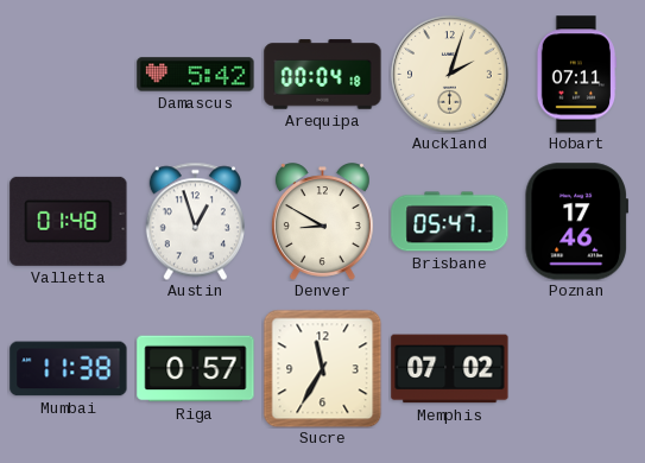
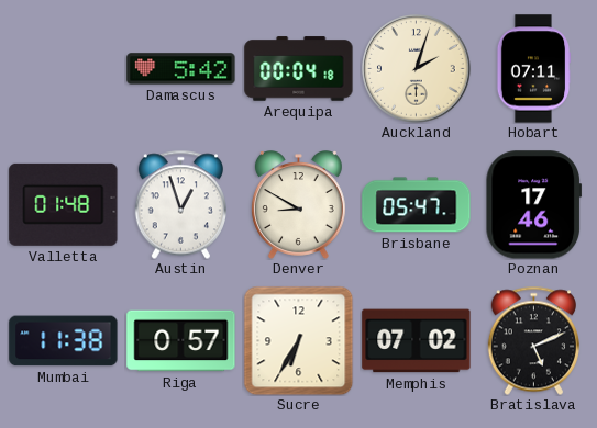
Sucre: 11:35 -> 6:35
Bratislava: none -> 5:11
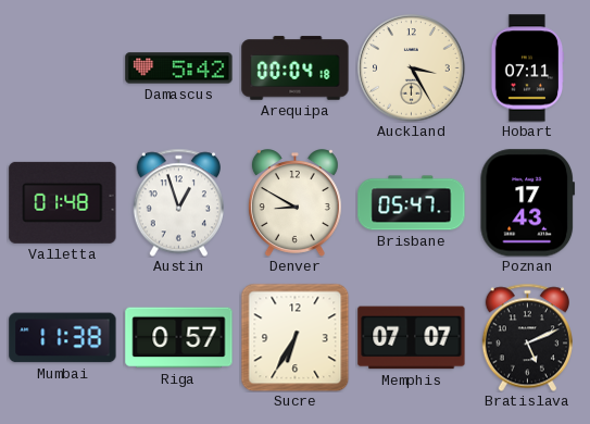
Auckland: 2:03 -> 3:25
Poznan: 17:46 -> 17:43
Memphis: 07:02 -> 07:07
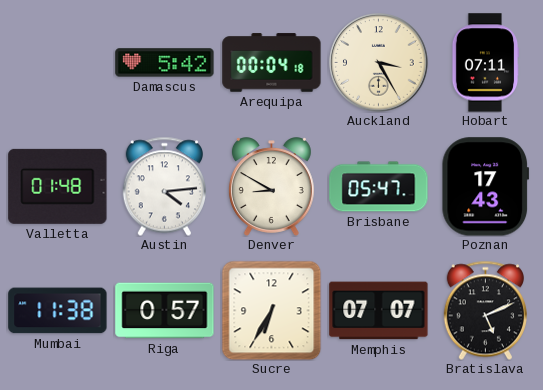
Austin: 12:57 -> 4:14
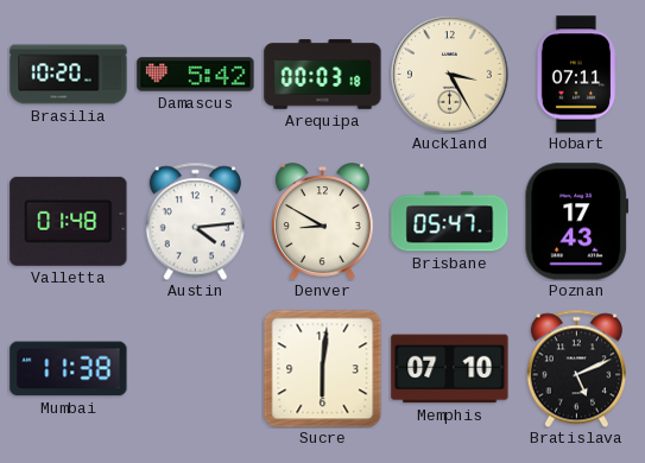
Brasilia: none -> 10:20
Arequipa: 00:04 -> 00:03
Riga: 0:57 -> none
Sucre: 6:35 -> 6:01
Memphis: 07:07 -> 07:10
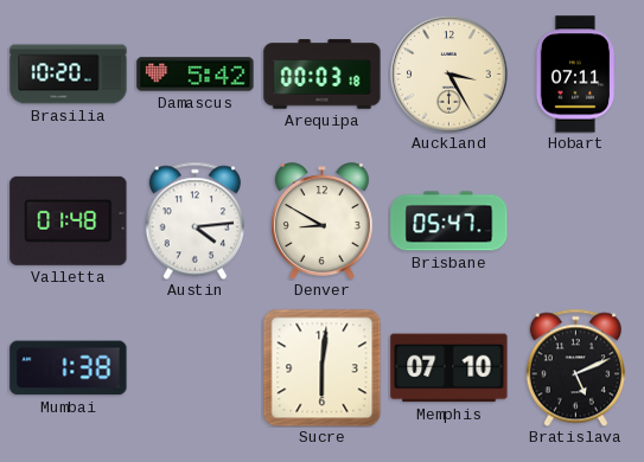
Poznan: 17:43 -> none
Mumbai: 11:38 -> 1:38
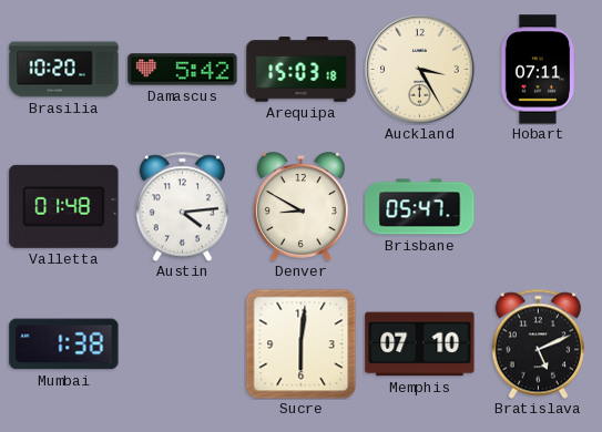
Arequipa: 00:03 -> 15:03
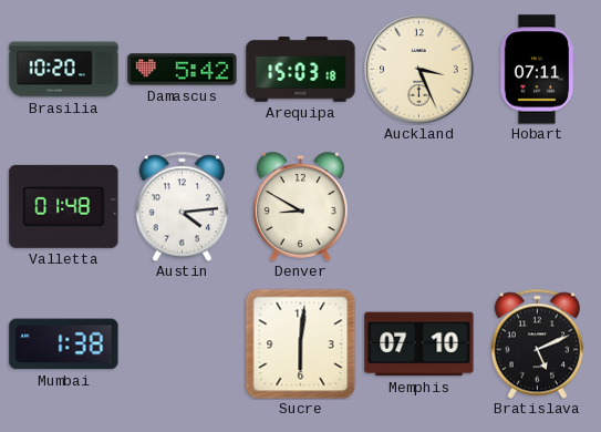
Auckland: 3:25 -> 3:26
Brisbane: 05:47 -> none
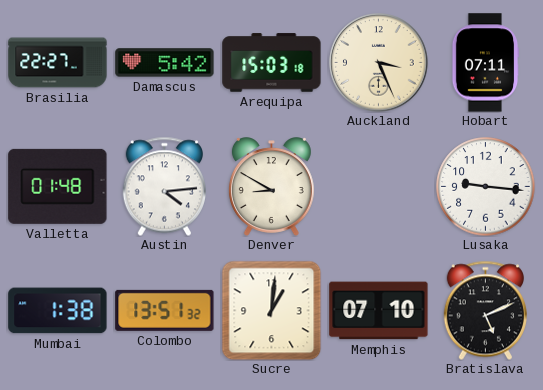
Brasilia: 10:20 -> 22:27
Lusaka: none -> 9:16
Colombo: none -> 13:51
Sucre: 6:01 -> 1:01
